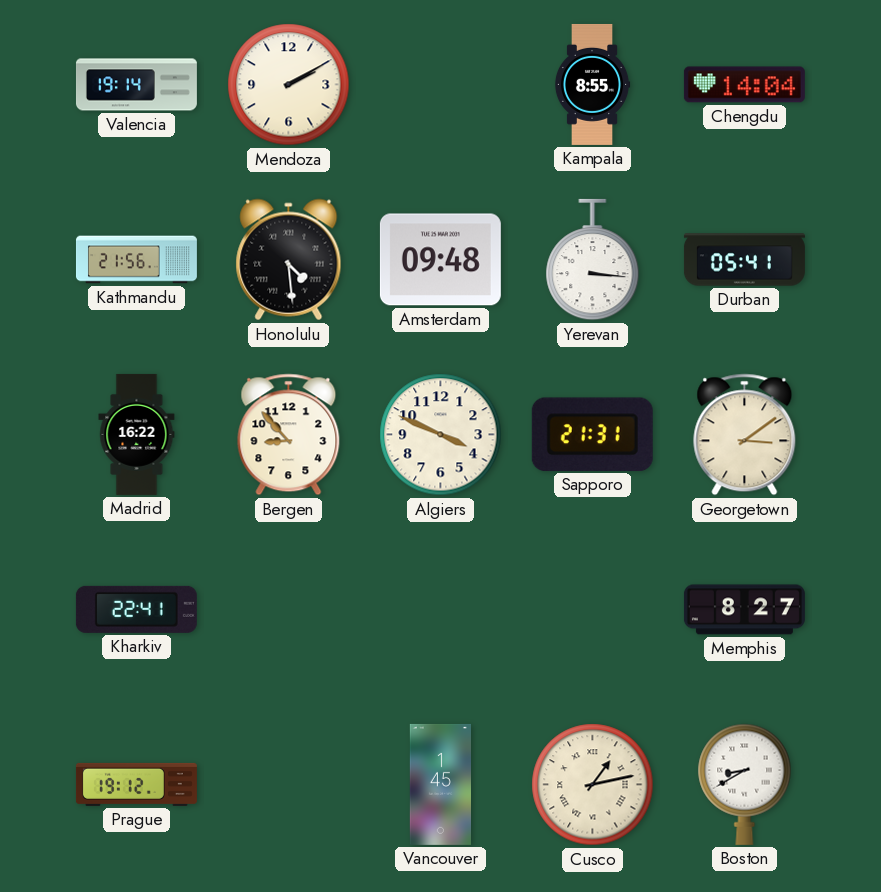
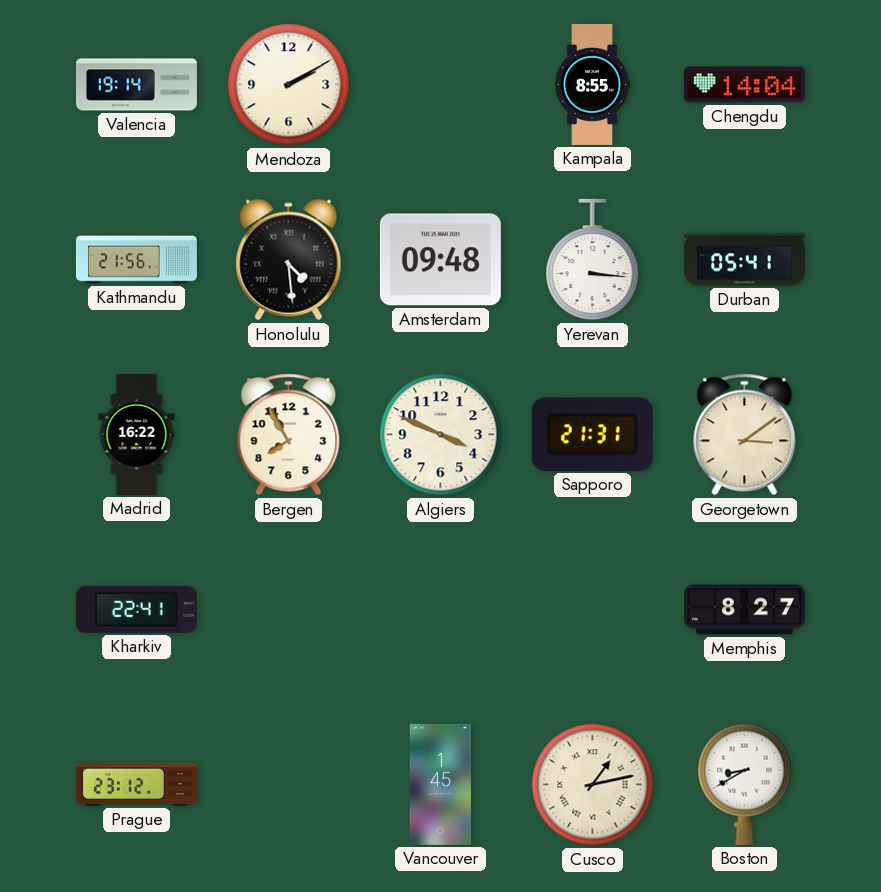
Bergen: 8:53 -> 7:55
Prague: 19:12 -> 23:12
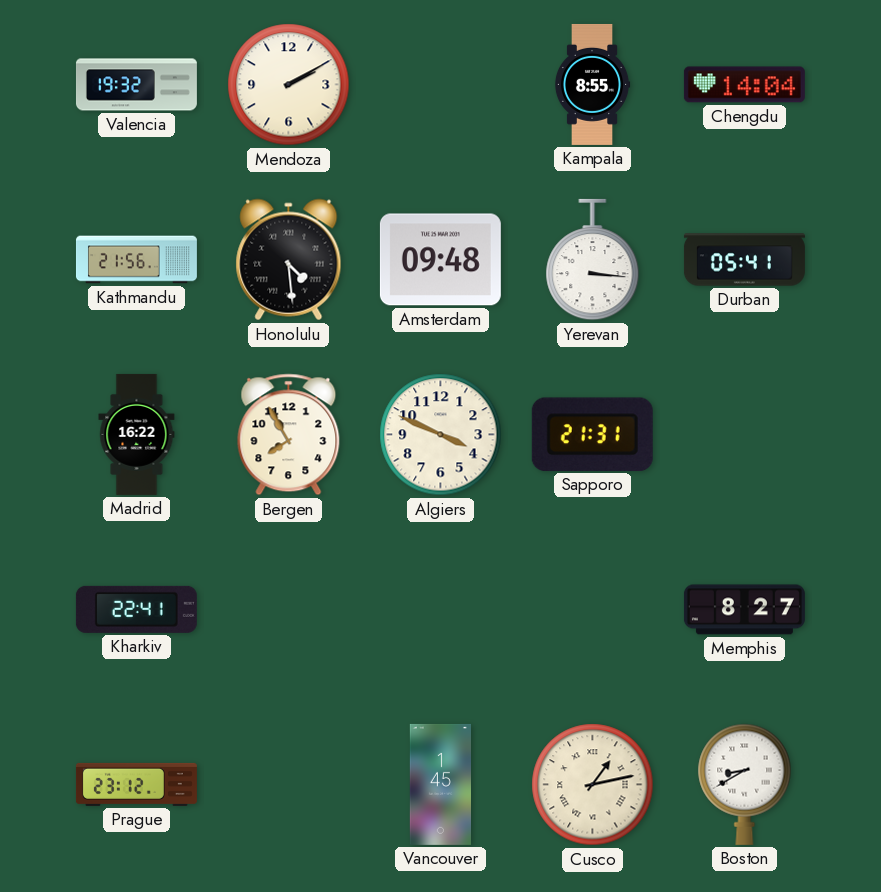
Valencia: 19:14 -> 19:32
Georgetown: 3:09 -> none
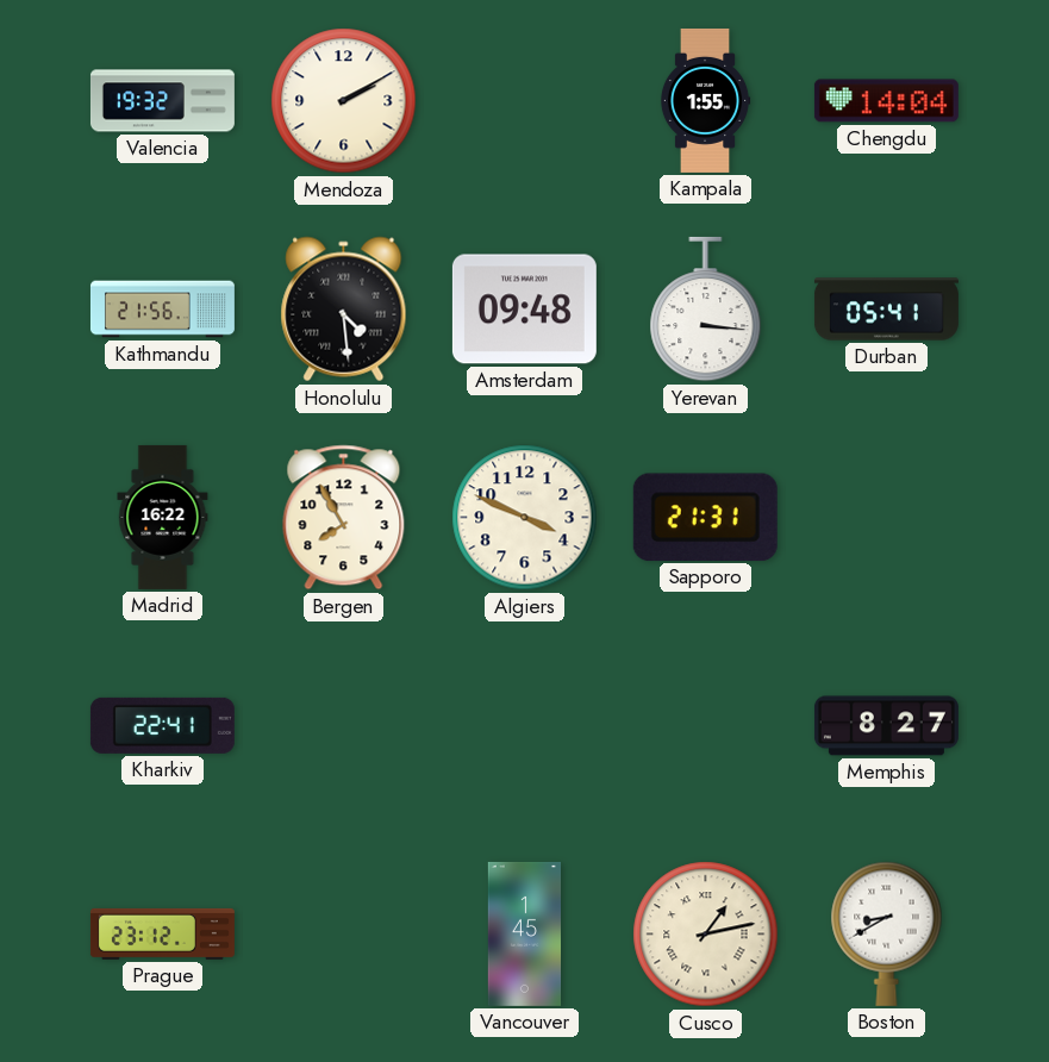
Kampala: 8:55 -> 1:55
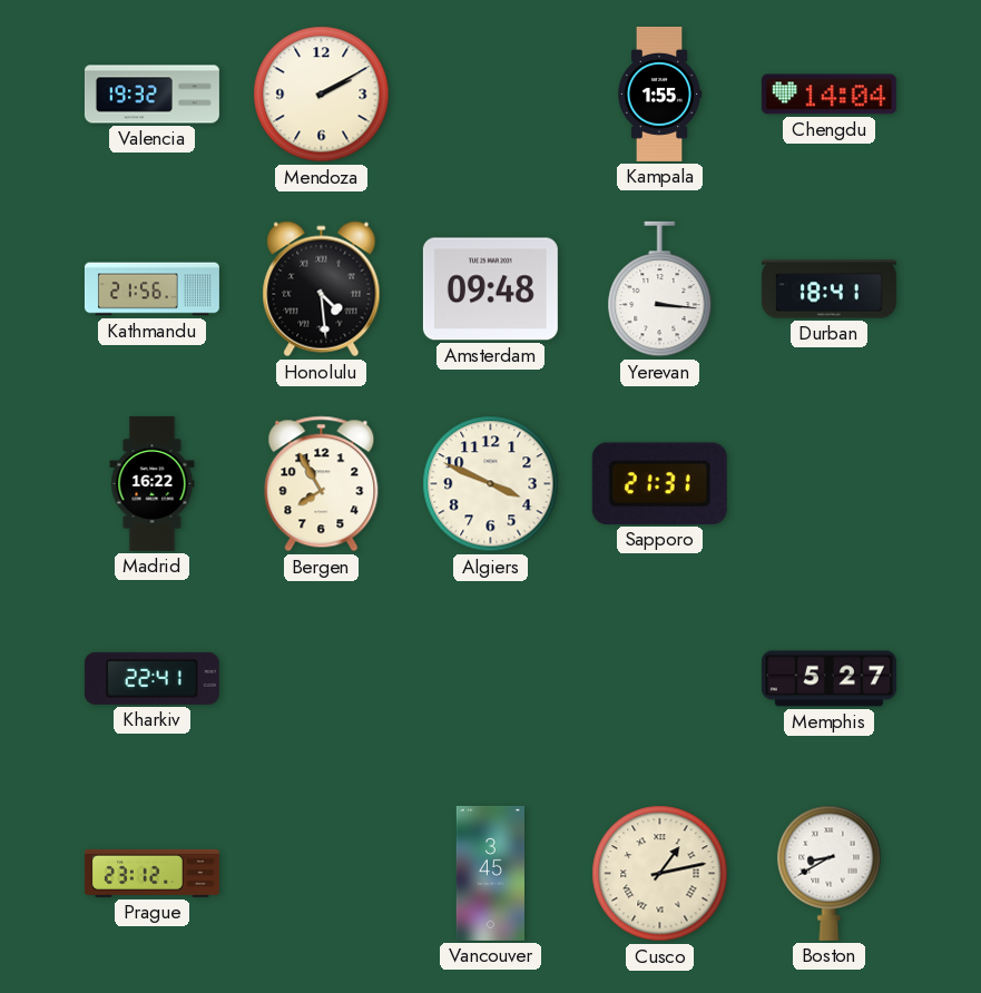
Durban: 05:41 -> 18:41
Memphis: 8:27 -> 5:27
Vancouver: 1:45 -> 3:45
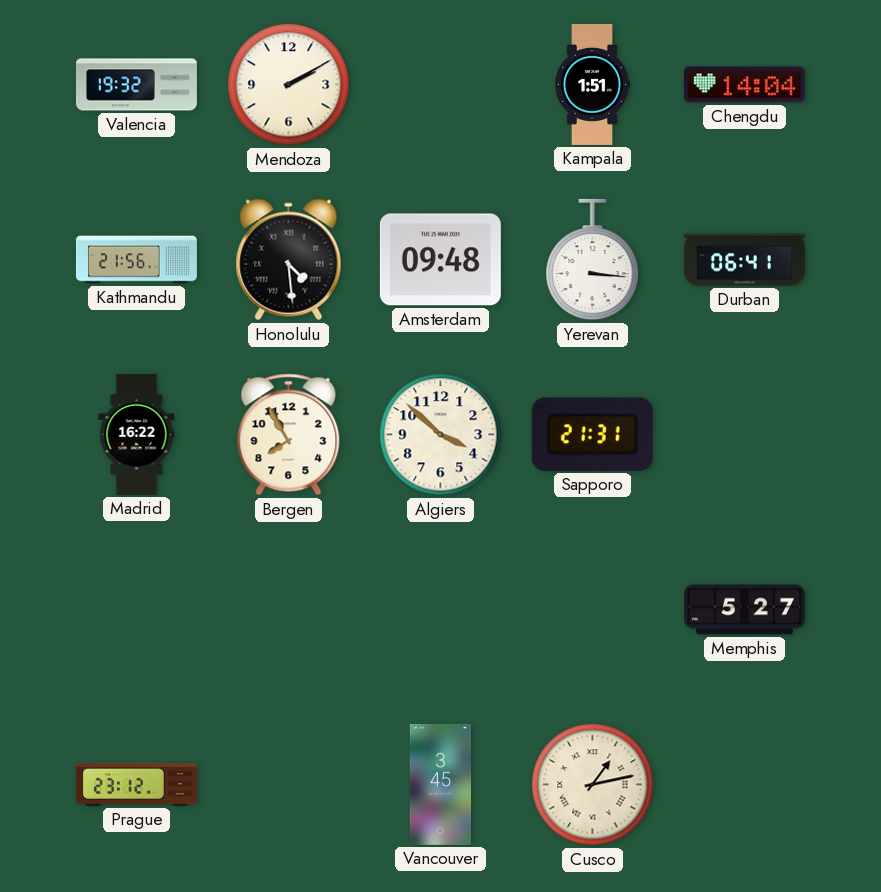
Kampala: 1:55 -> 1:51
Durban: 18:41 -> 06:41
Algiers: 3:49 -> 3:52
Kharkiv: 22:41 -> none
Boston: 8:40 -> none
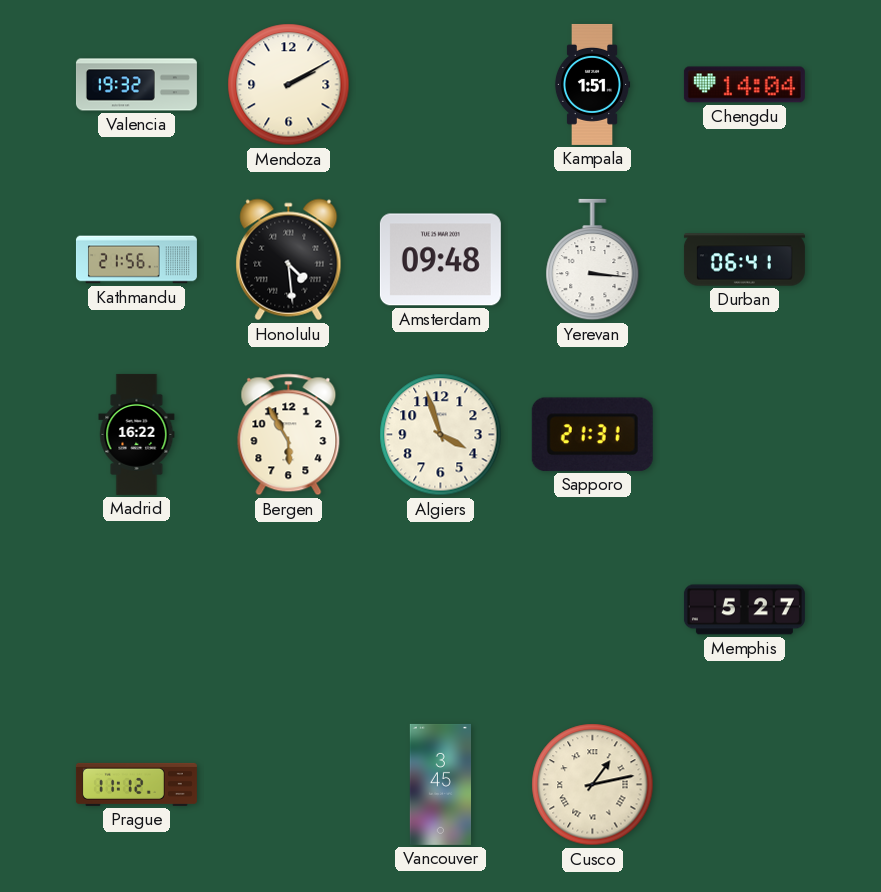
Bergen: 7:55 -> 5:55
Algiers: 3:52 -> 3:57
Prague: 23:12 -> 11:12
